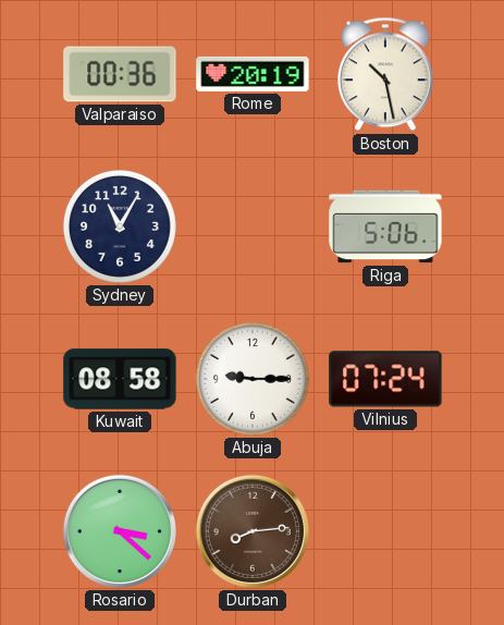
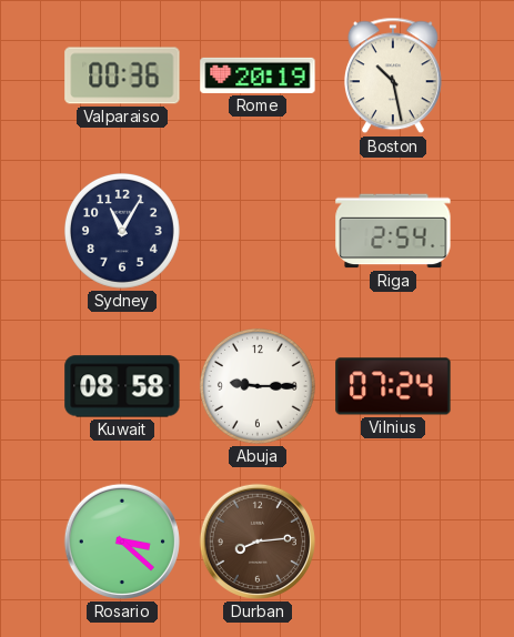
Riga: 5:06 -> 2:54
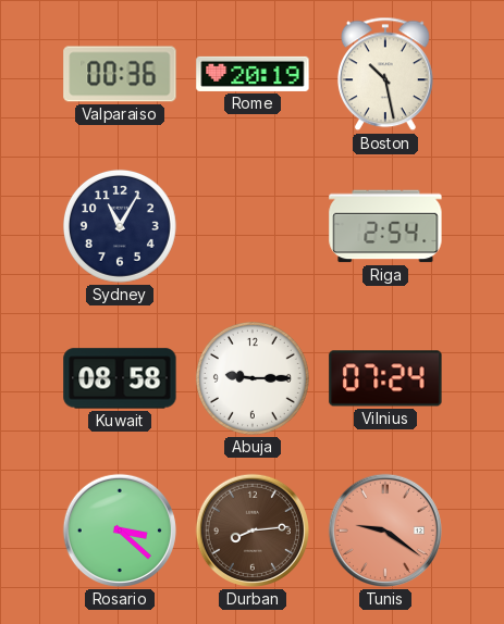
Tunis: none -> 9:21
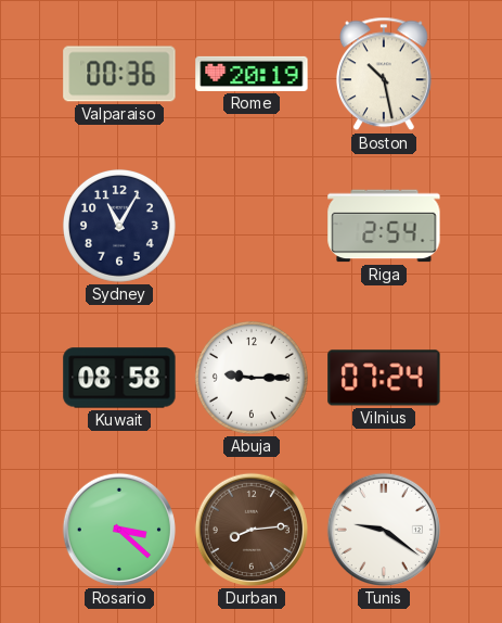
Tunis dial: salmon -> white
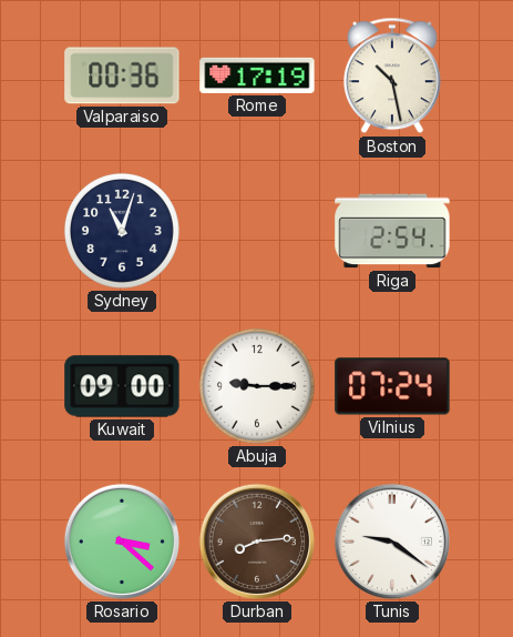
Rome: 20:19 -> 17:19
Sydney: 11:05 -> 11:03
Kuwait: 08:58 -> 09:00
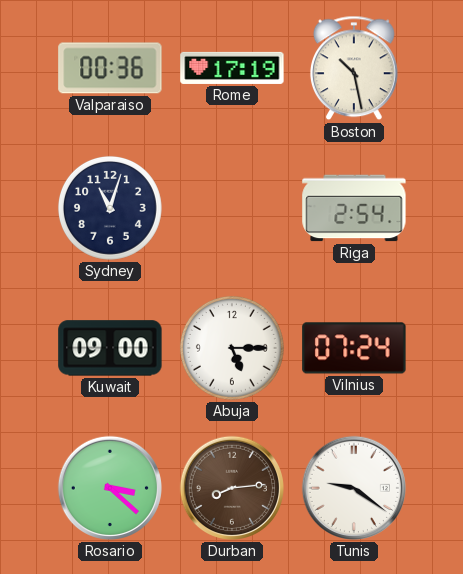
Abuja: 9:15 -> 5:15
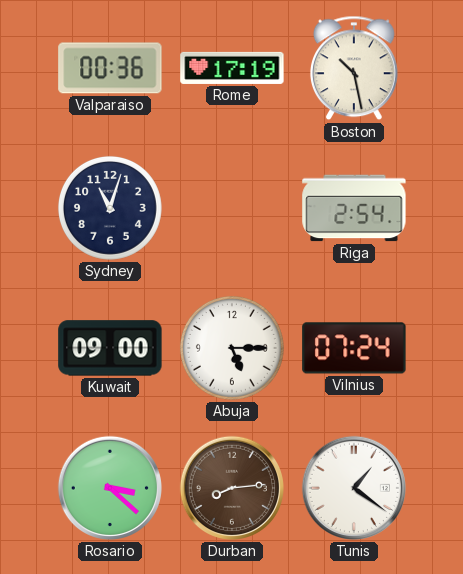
Tunis: 9:21 -> 1:21
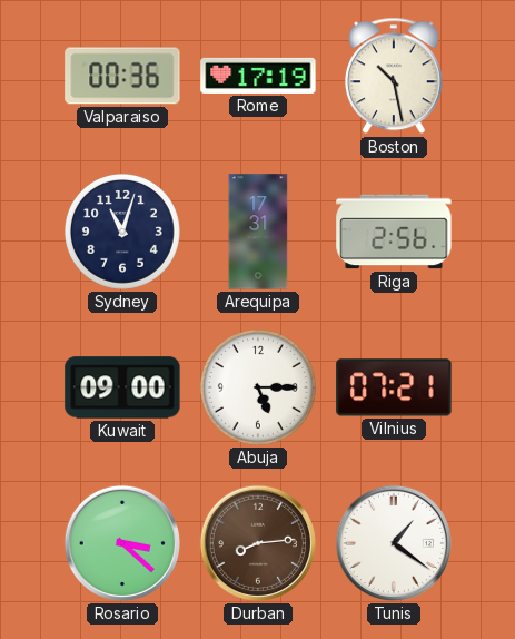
Arequipa: none -> 17:31
Riga: 2:54 -> 2:56
Vilnius: 07:24 -> 07:21
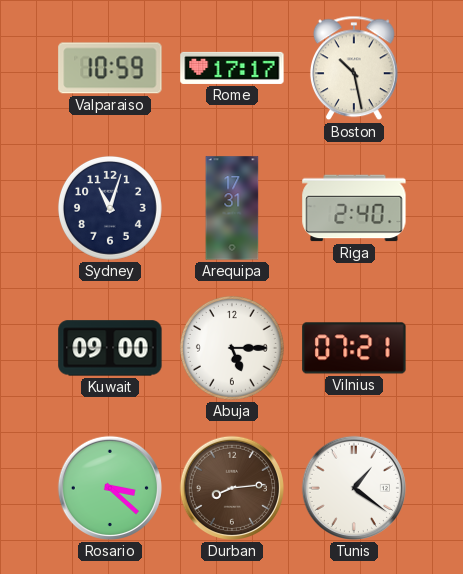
Valparaiso: 00:36 -> 10:59
Rome: 17:19 -> 17:17
Riga: 2:56 -> 2:40
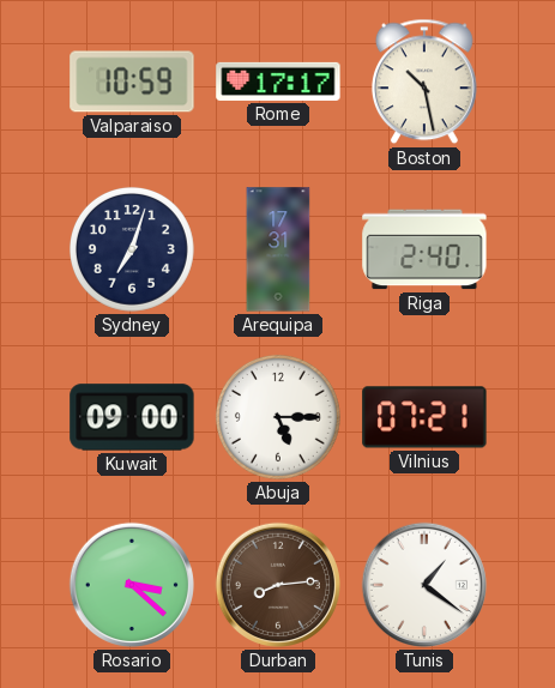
Sydney: 11:03 -> 7:03
